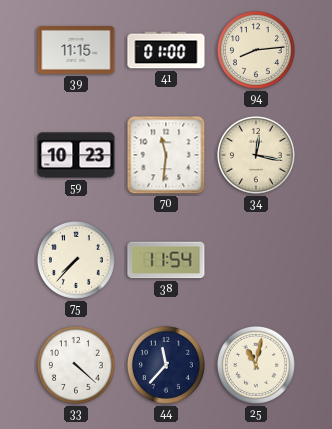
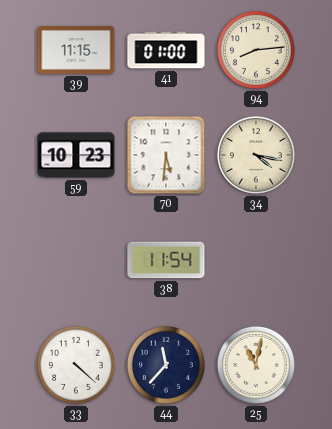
70: 11:31 -> 5:31
34: 12:17 -> 4:17
75: 7:37 -> none
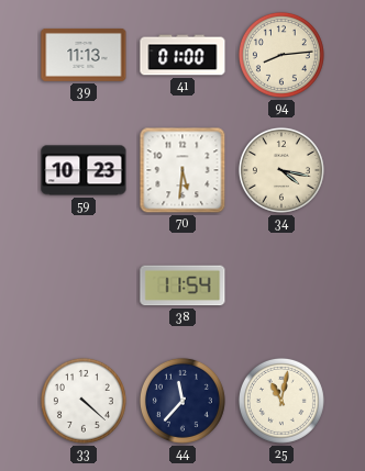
39: 11:15 -> 11:13
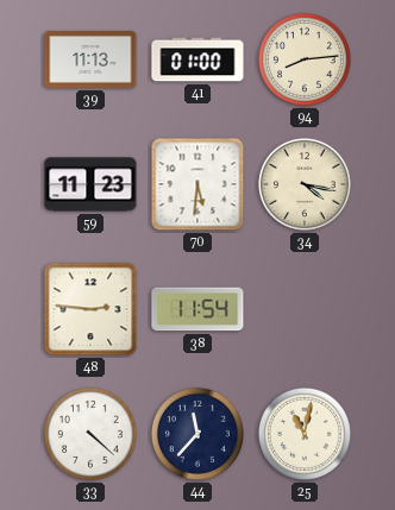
59: 10:23 -> 11:23
48: none -> 2:46
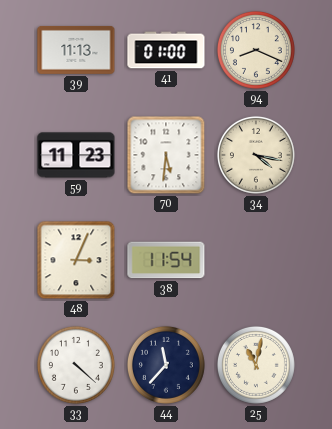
94: 8:14 -> 8:19
48: 2:46 -> 3:04
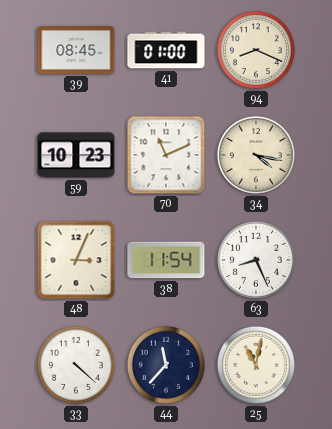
39: 11:13 -> 08:45
59: 11:23 -> 10:23
70: 5:31 -> 11:11
63: none -> 8:26
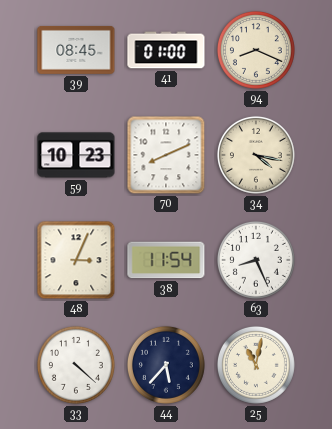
70: 11:11 -> 8:11
44: 11:37 -> 5:37
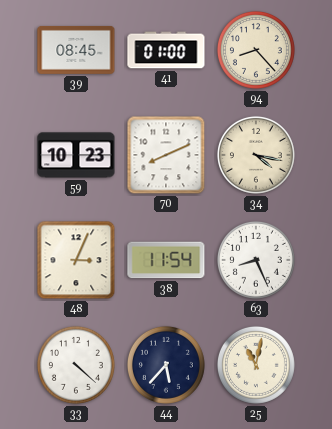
94: 8:19 -> 8:23
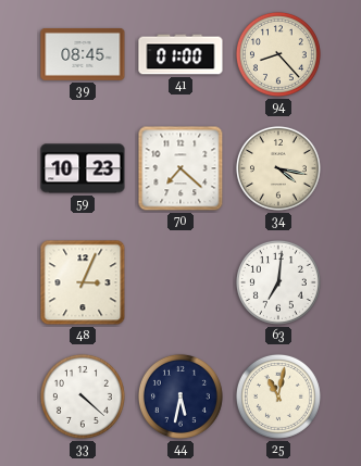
70: 8:11 -> 7:22
38: 11:54 -> none
63: 8:26 -> 7:01
44: 5:37 -> 5:32
